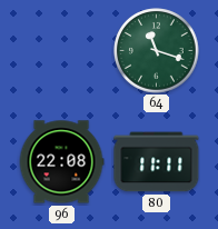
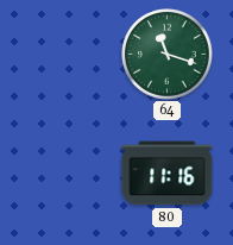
96: 22:08 -> none
80: 11:11 -> 11:16
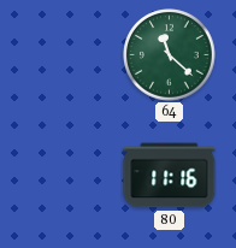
64: 11:18 -> 11:22
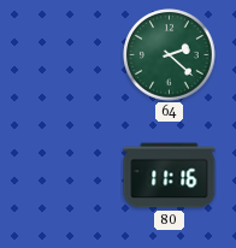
64: 11:22 -> 2:22
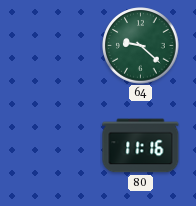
64: 2:22 -> 9:22
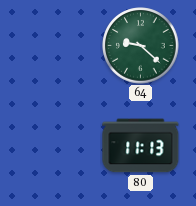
80: 11:16 -> 11:13
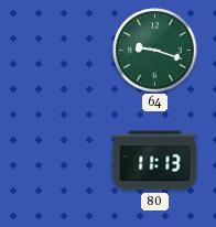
64: 9:22 -> 9:18
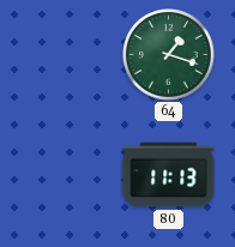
64: 9:18 -> 1:18
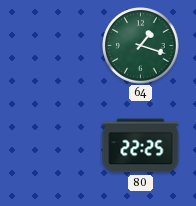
80: 11:13 -> 22:25
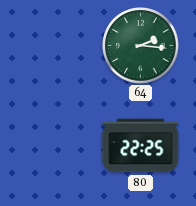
64: 1:18 -> 2:16
